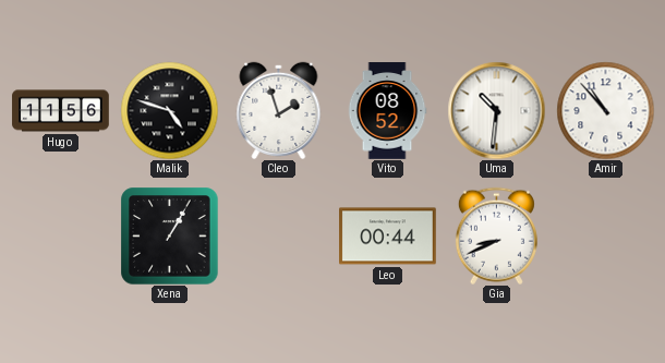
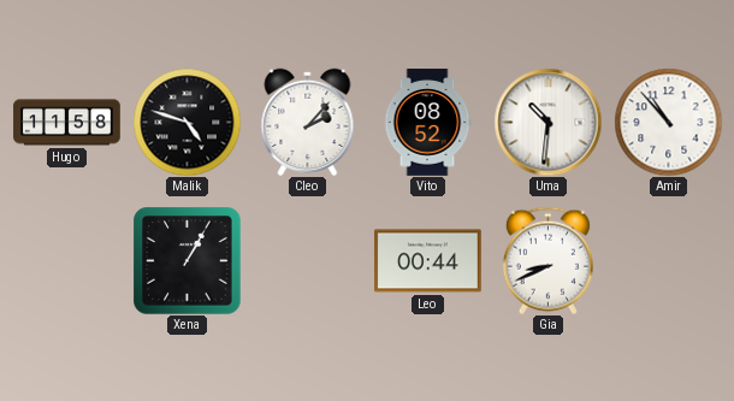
Hugo: 11:56 -> 11:58
Cleo: 1:57 -> 2:07
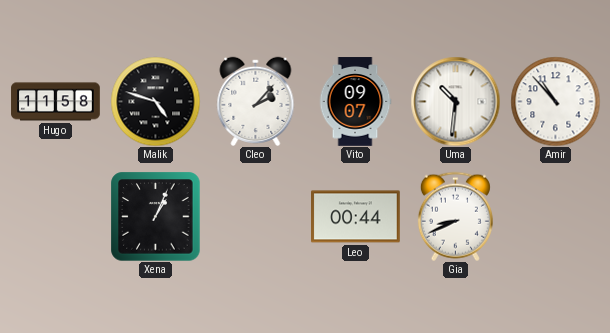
Vito: 08:52 -> 09:07
Xena: 1:05 -> 1:04
